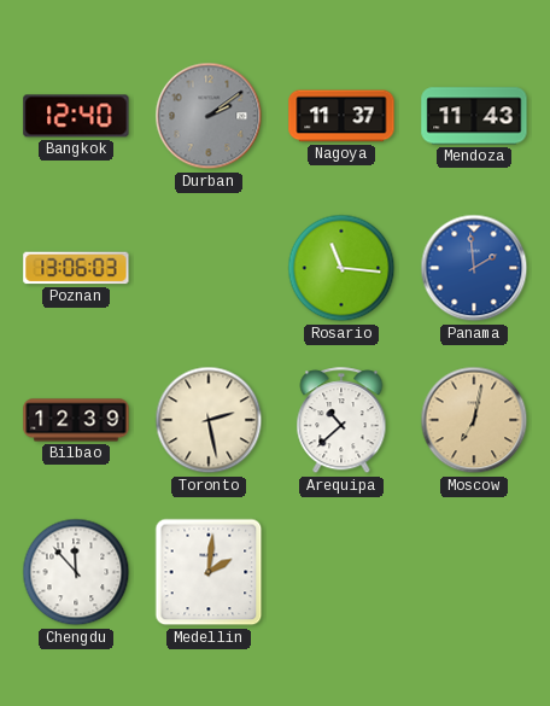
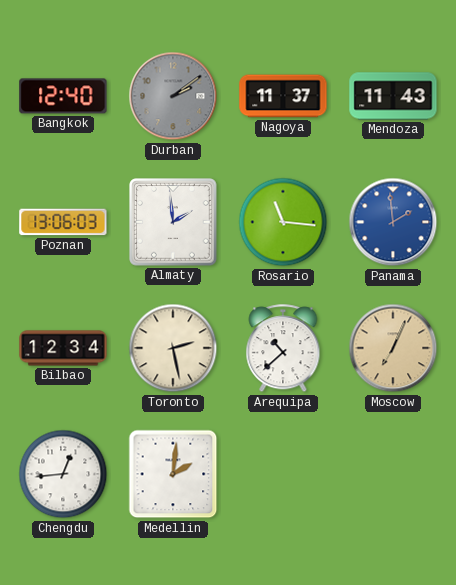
Almaty: none -> 1:59
Bilbao: 12:39 -> 12:34
Moscow: 7:02 -> 7:04
Chengdu: 11:53 -> 12:44
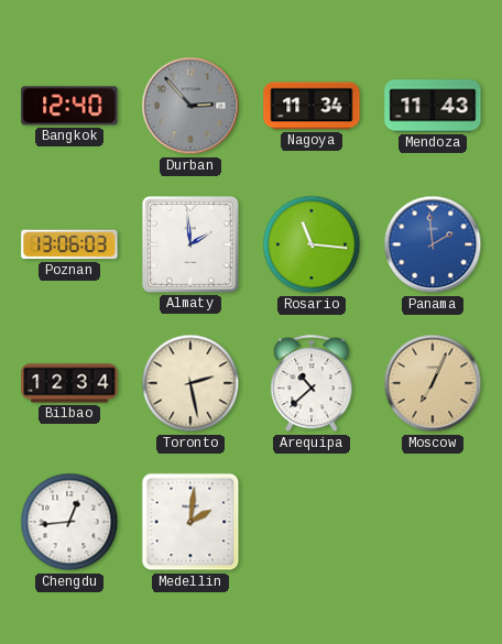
Durban: 2:09 -> 2:53
Nagoya: 11:37 -> 11:34
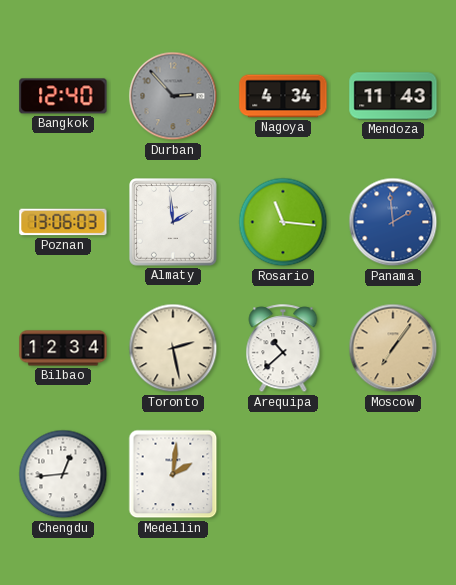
Nagoya: 11:34 -> 4:34
Moscow: 7:04 -> 7:06
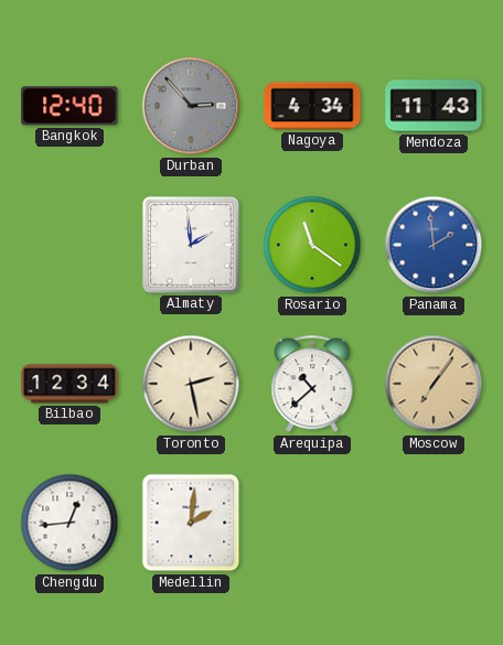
Poznan: 13:06 -> none
Rosario: 11:16 -> 11:21
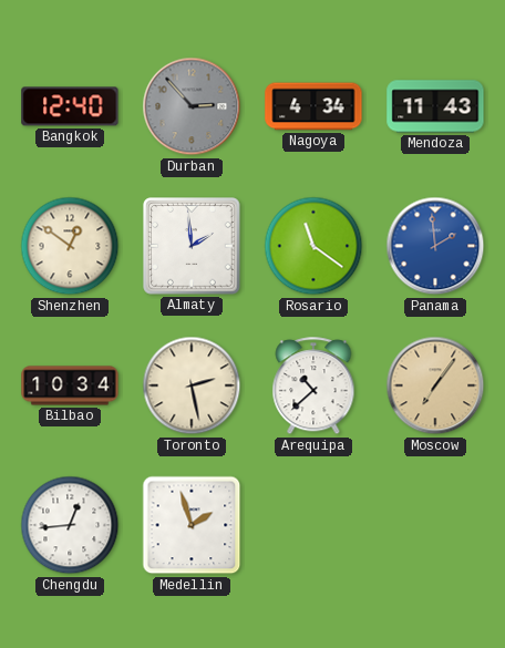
Shenzhen: none -> 12:51
Bilbao: 12:34 -> 10:34
Medellin: 2:01 -> 1:57
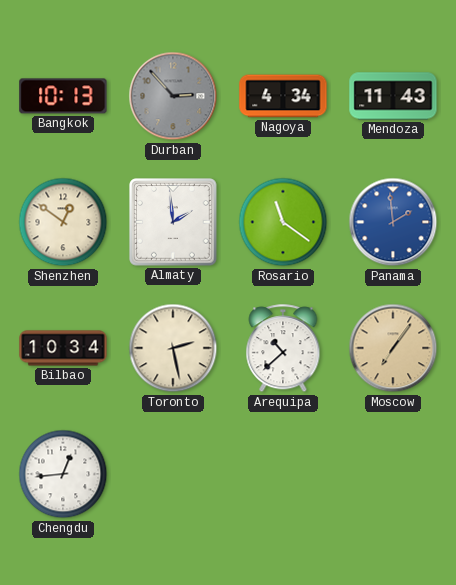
Bangkok: 12:40 -> 10:13
Medellin: 1:57 -> none
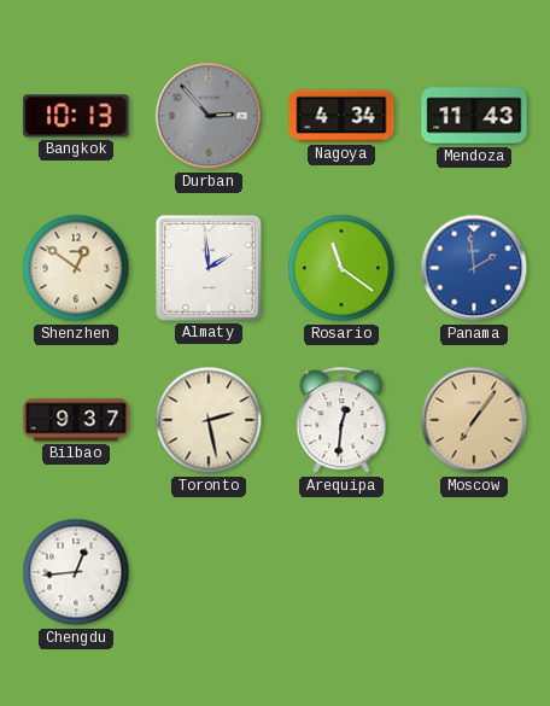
Bilbao: 10:34 -> 9:37
Arequipa: 10:38 -> 12:31
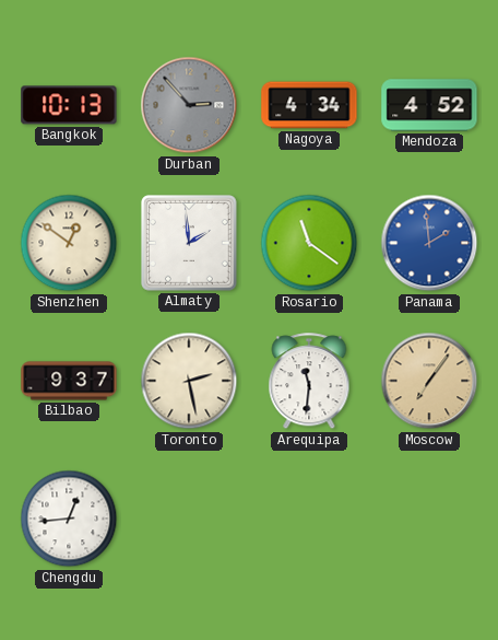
Mendoza: 11:43 -> 4:52
Arequipa: 12:31 -> 11:31
